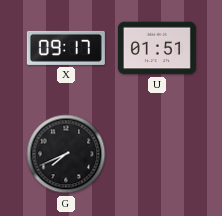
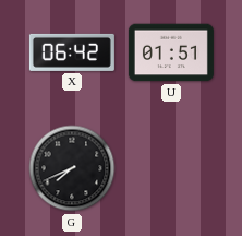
X: 09:17 -> 06:42
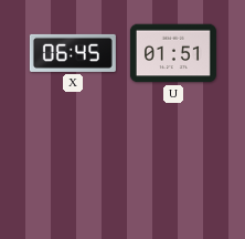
X: 06:42 -> 06:45
G: 7:41 -> none
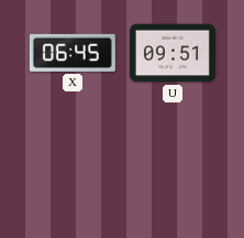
U: 01:51 -> 09:51
